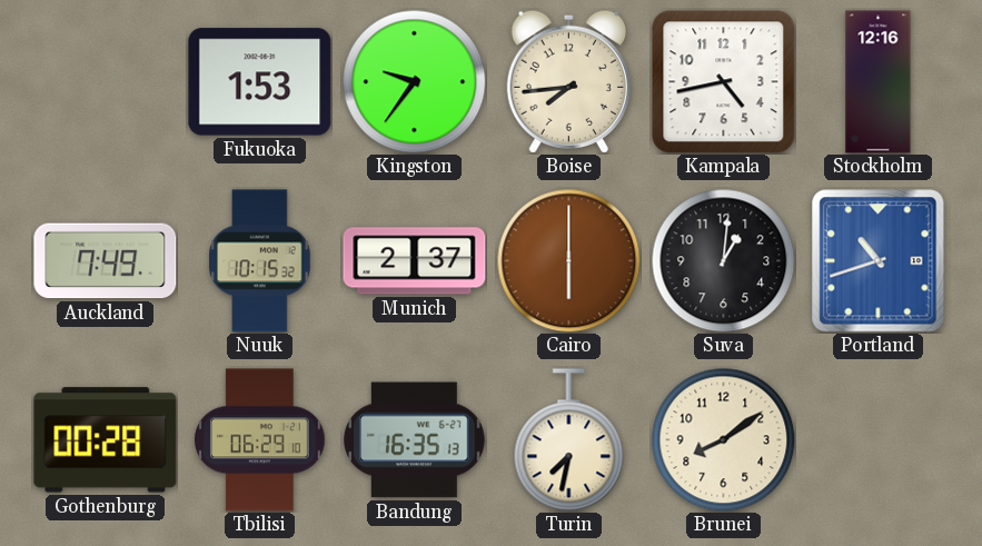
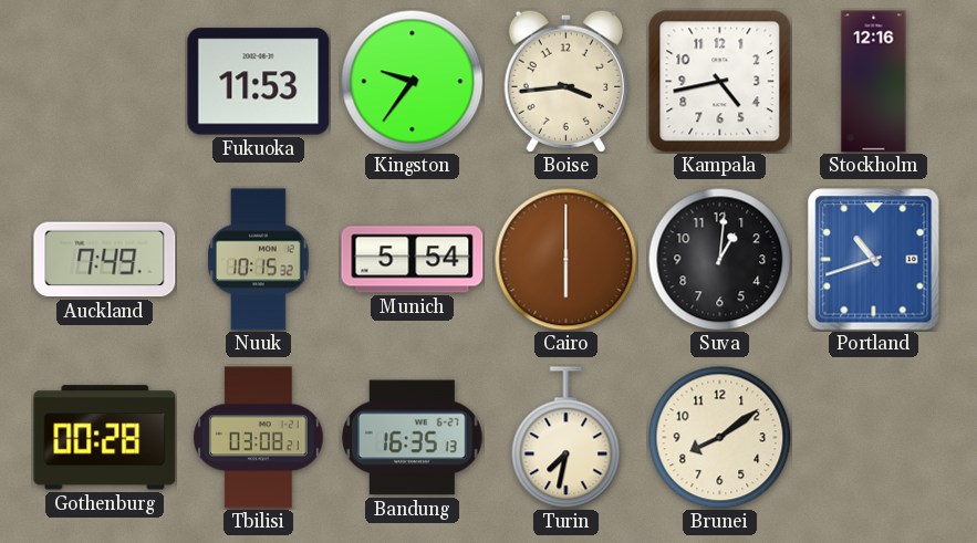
Fukuoka: 1:53 -> 11:53
Boise: 7:44 -> 3:44
Munich: 2:37 -> 5:54
Tbilisi: 06:29 -> 03:08
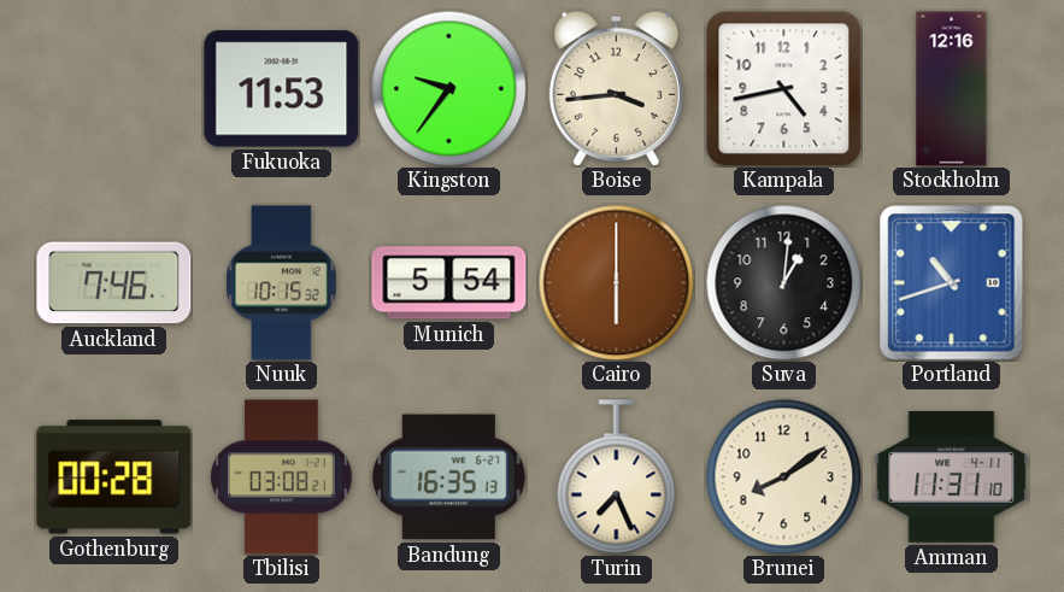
Auckland: 7:49 -> 7:46
Turin: 7:32 -> 7:26
Amman: none -> 11:31
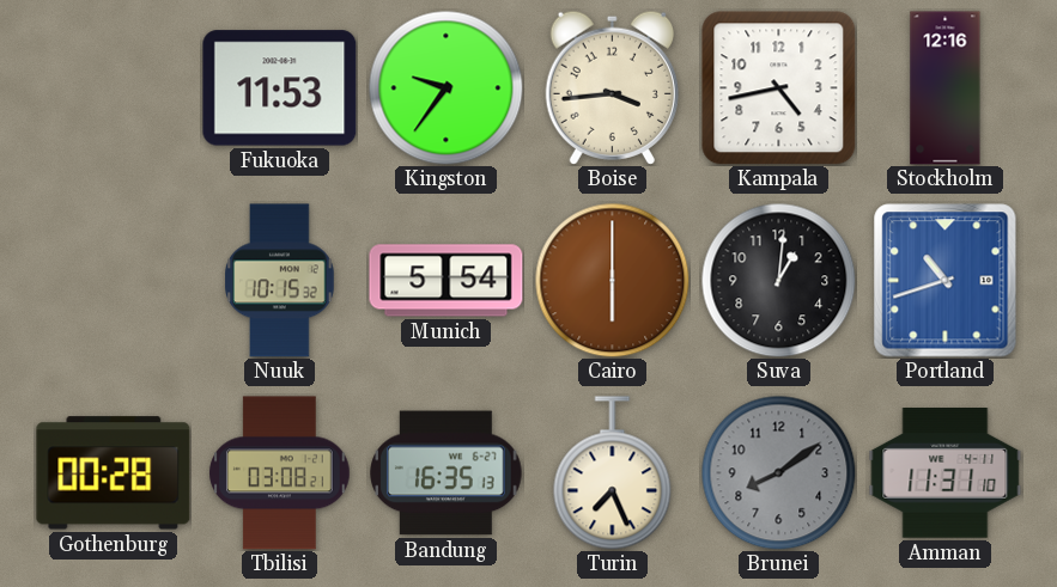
Auckland: 7:46 -> none
Brunei dial: cream -> grey
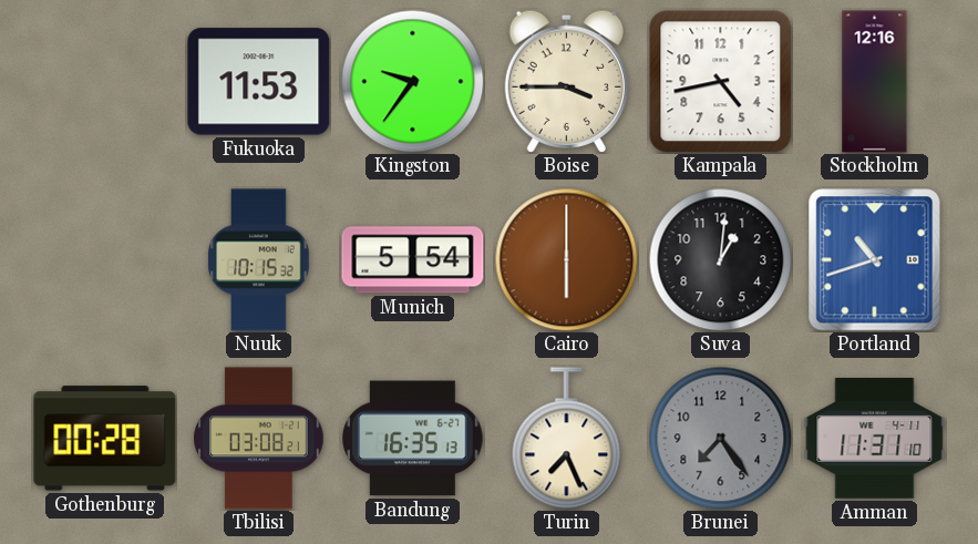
Boise: 3:44 -> 3:45
Brunei: 8:09 -> 7:24
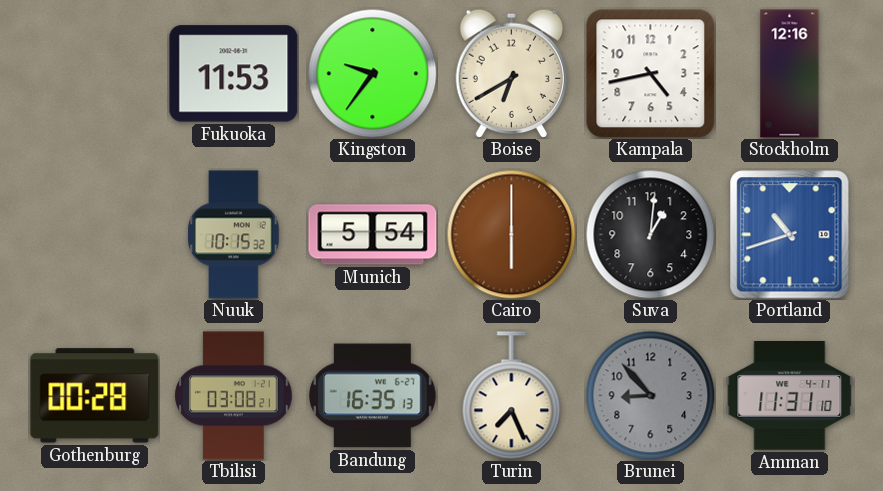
Boise: 3:45 -> 6:40
Brunei: 7:24 -> 8:53
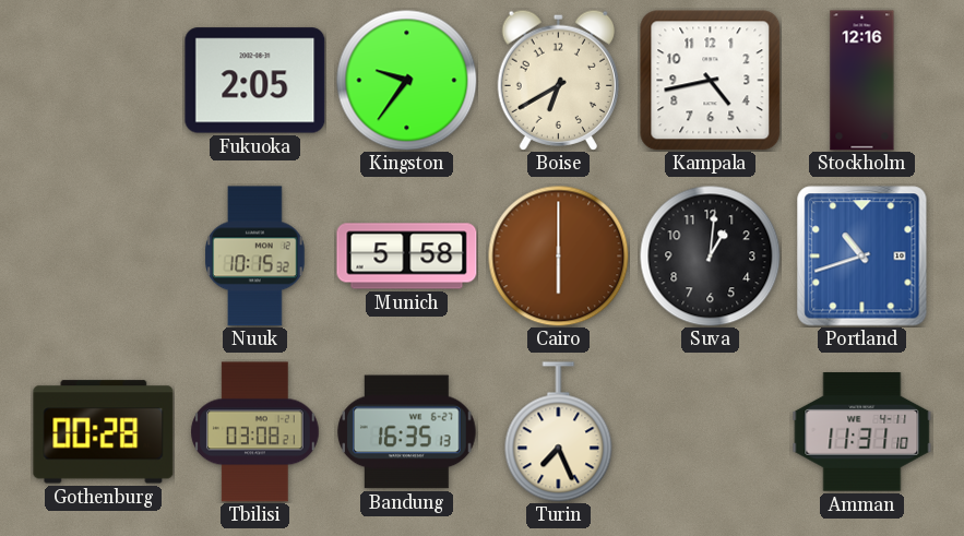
Fukuoka: 11:53 -> 2:05
Munich: 5:54 -> 5:58
Brunei: 8:53 -> none
